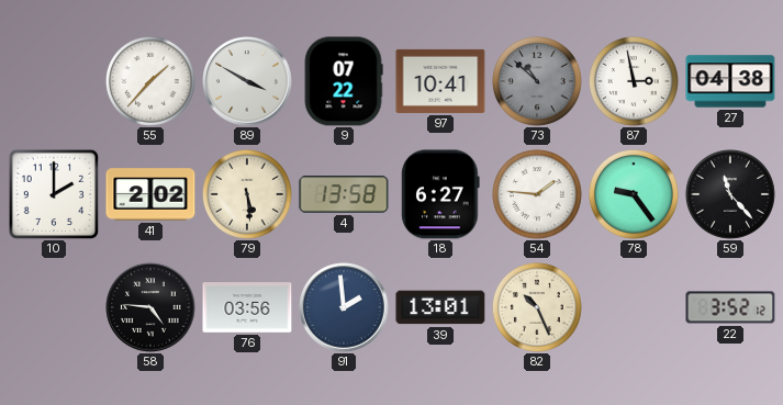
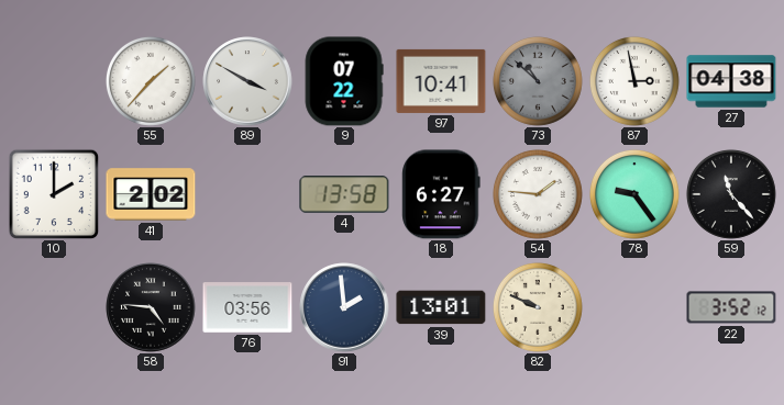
79: 5:29 -> none
82: 10:26 -> 9:49
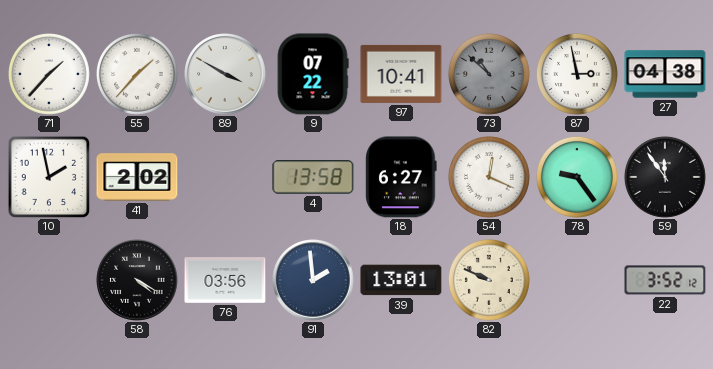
71: none -> 1:37
10: 2:00 -> 1:58
54: 1:46 -> 12:19
59: 11:23 -> 11:54
58: 4:46 -> 4:20
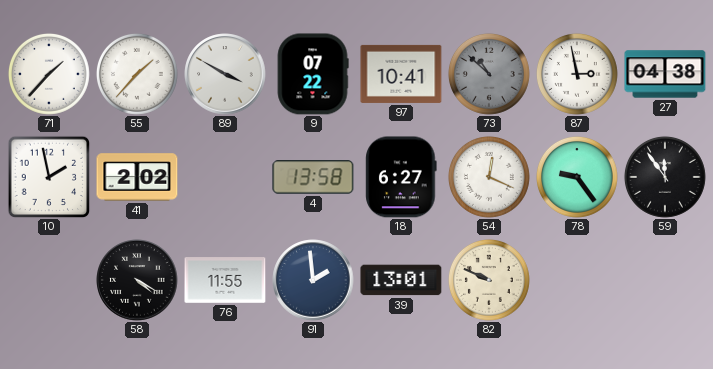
76: 03:56 -> 11:55
22: 3:52 -> none
